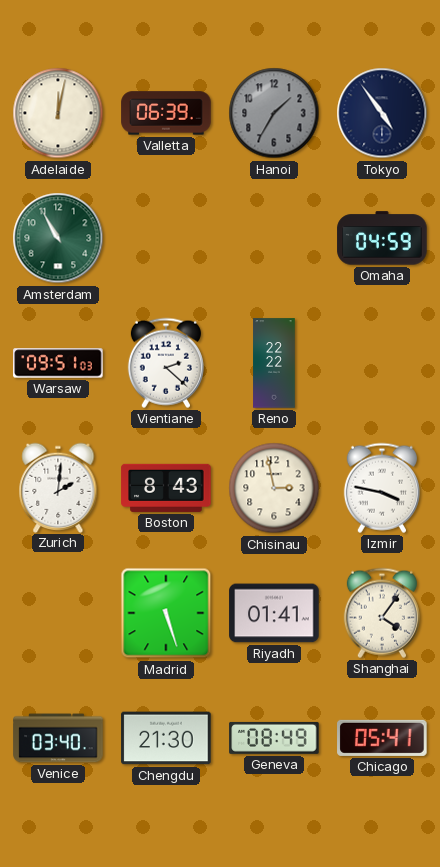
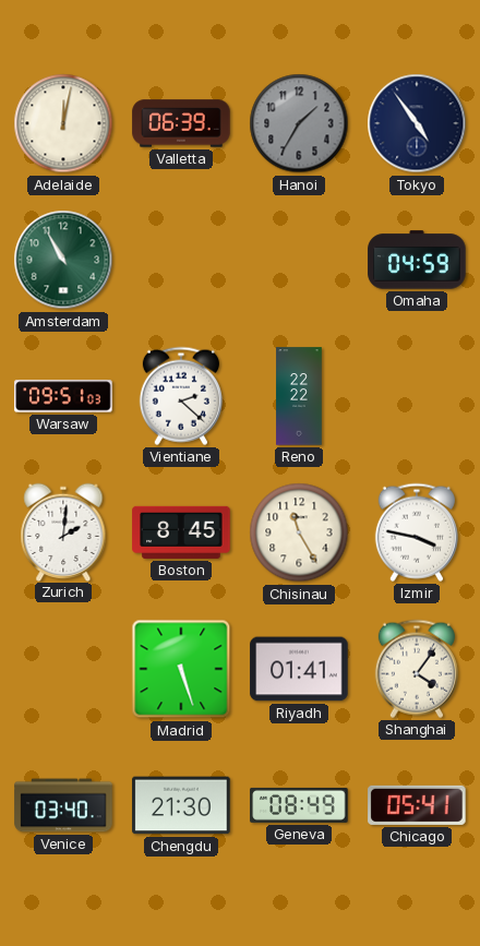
Boston: 8:43 -> 8:45
Chisinau: 2:58 -> 11:25
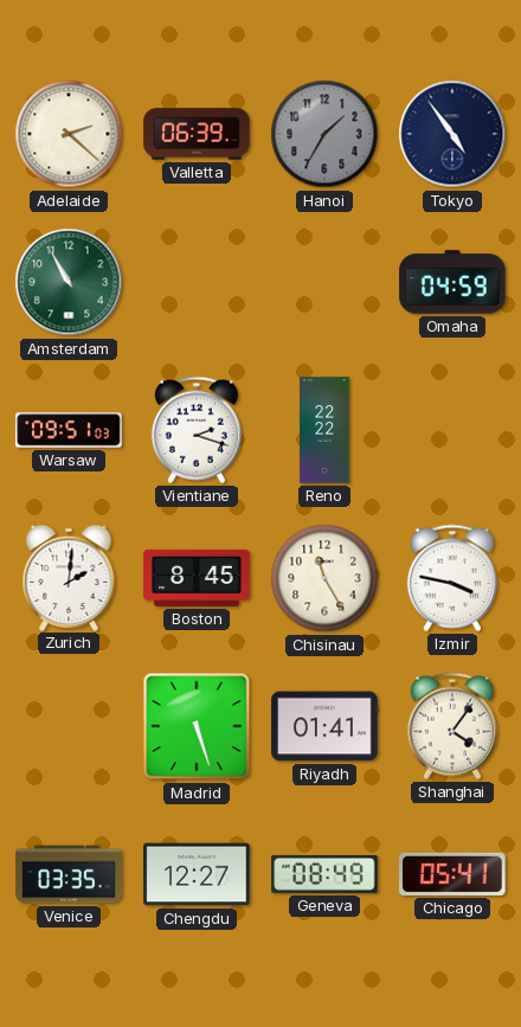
Adelaide: 12:02 -> 2:22
Vientiane: 2:22 -> 2:18
Venice: 03:40 -> 03:35
Chengdu: 21:30 -> 12:27
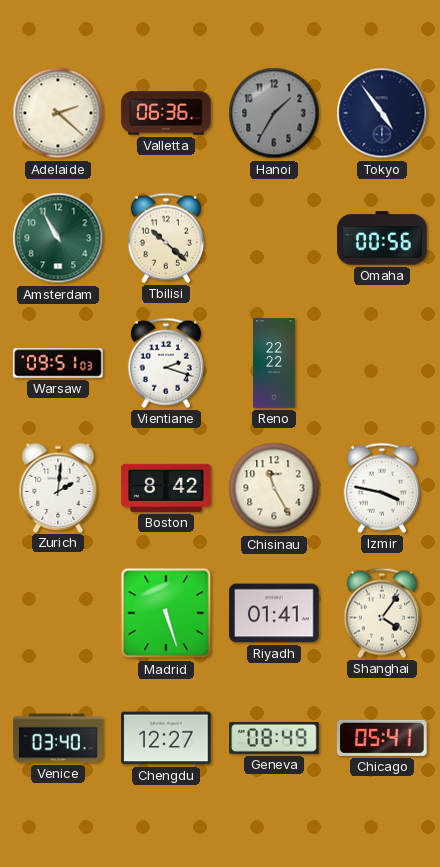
Valletta: 06:39 -> 06:36
Tbilisi: none -> 10:22
Omaha: 04:59 -> 00:56
Boston: 8:45 -> 8:42
Venice: 03:35 -> 03:40
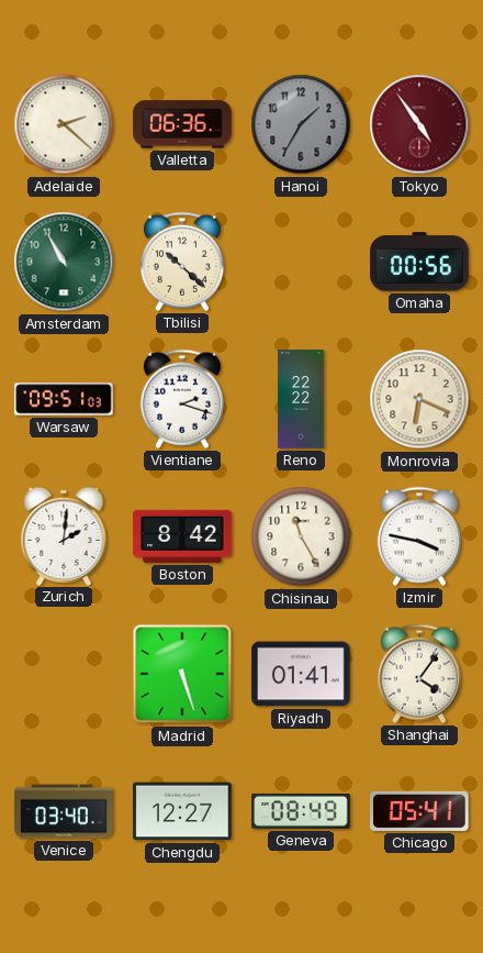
Tokyo dial: navy -> burgundy
Monrovia: none -> 6:19
